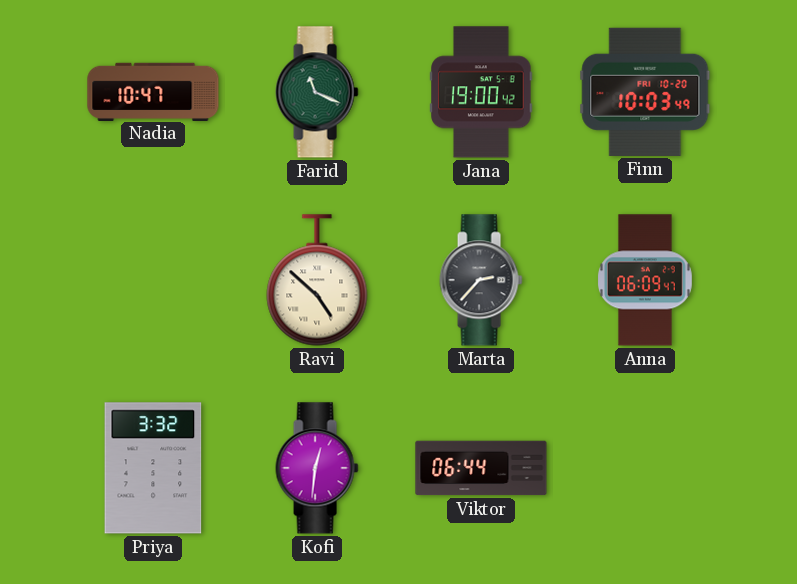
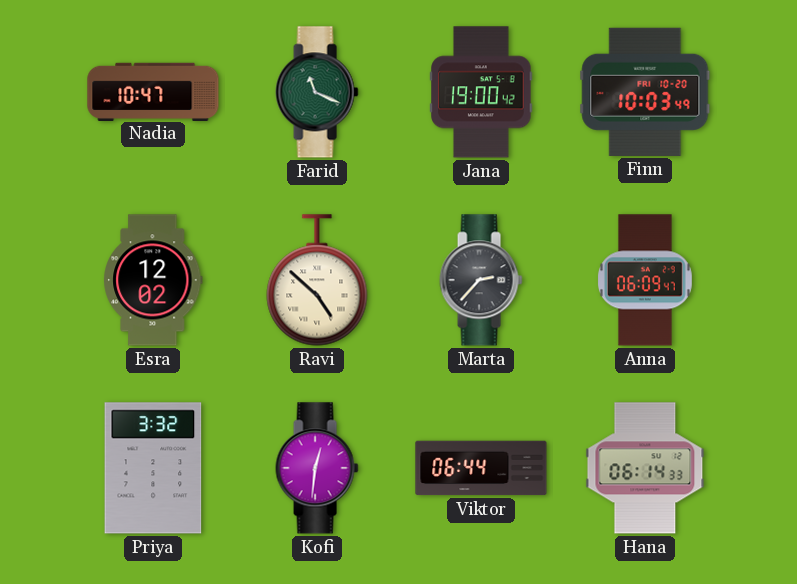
Esra: none -> 12:02
Hana: none -> 06:14
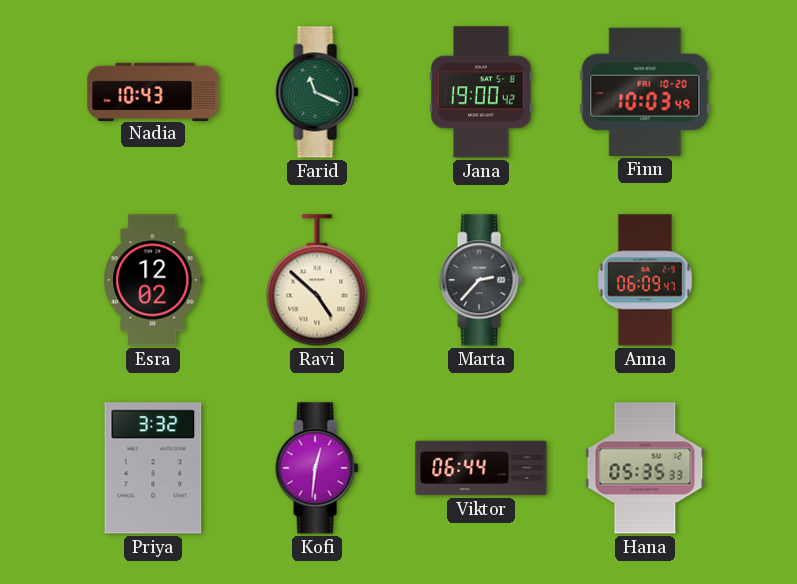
Nadia: 10:47 -> 10:43
Hana: 06:14 -> 05:35
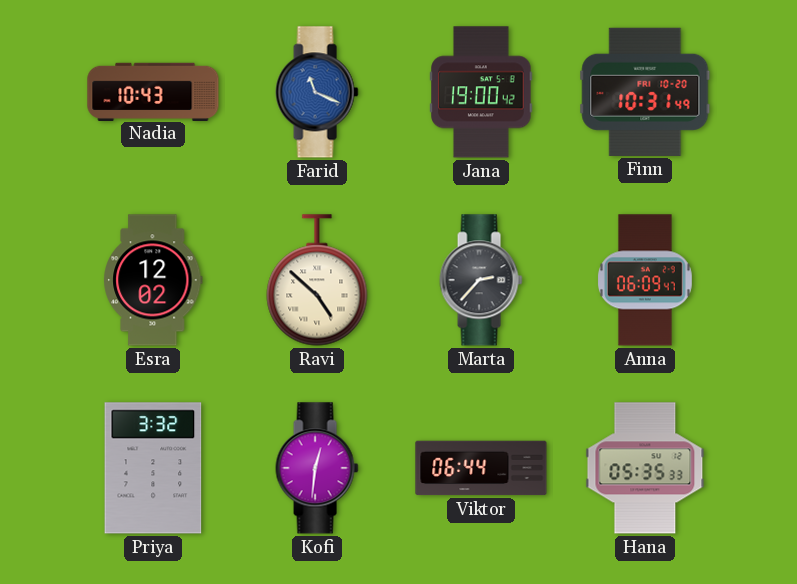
Farid dial: green -> blue
Finn: 10:03 -> 10:31
